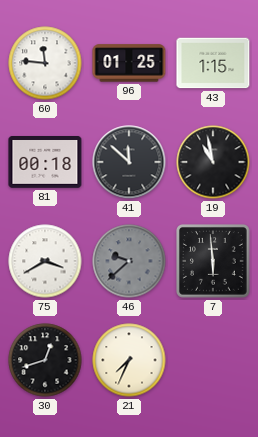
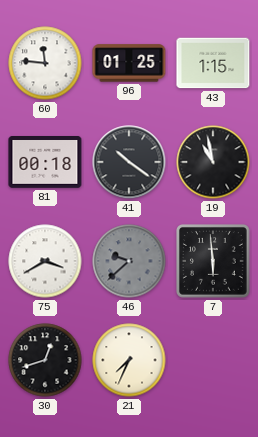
41: 11:52 -> 10:21
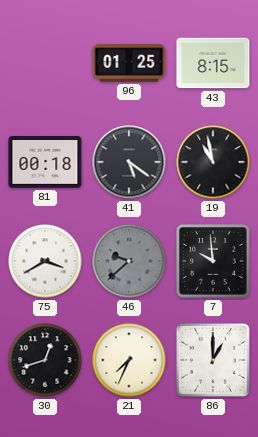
60: 11:46 -> none
43: 1:15 -> 8:15
41: 10:21 -> 5:21
7: 5:59 -> 9:59
86: none -> 1:00
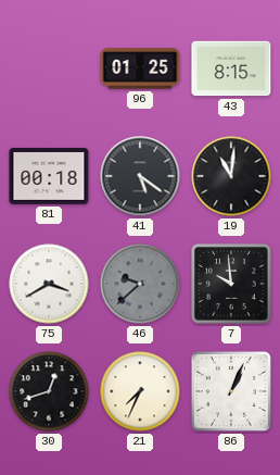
19: 10:58 -> 11:01
86: 1:00 -> 1:04
